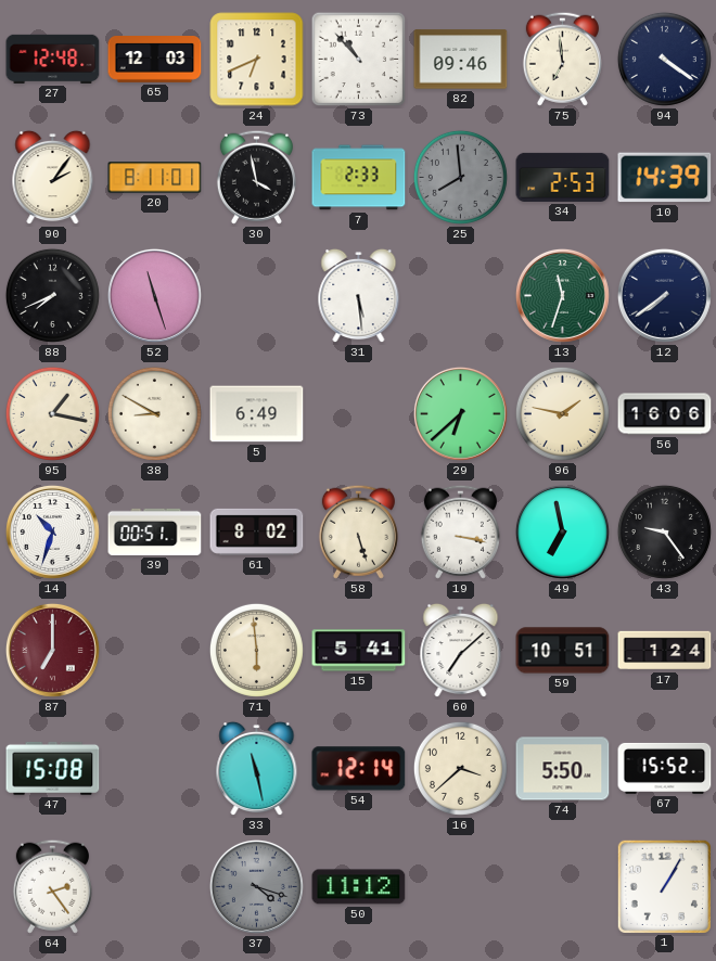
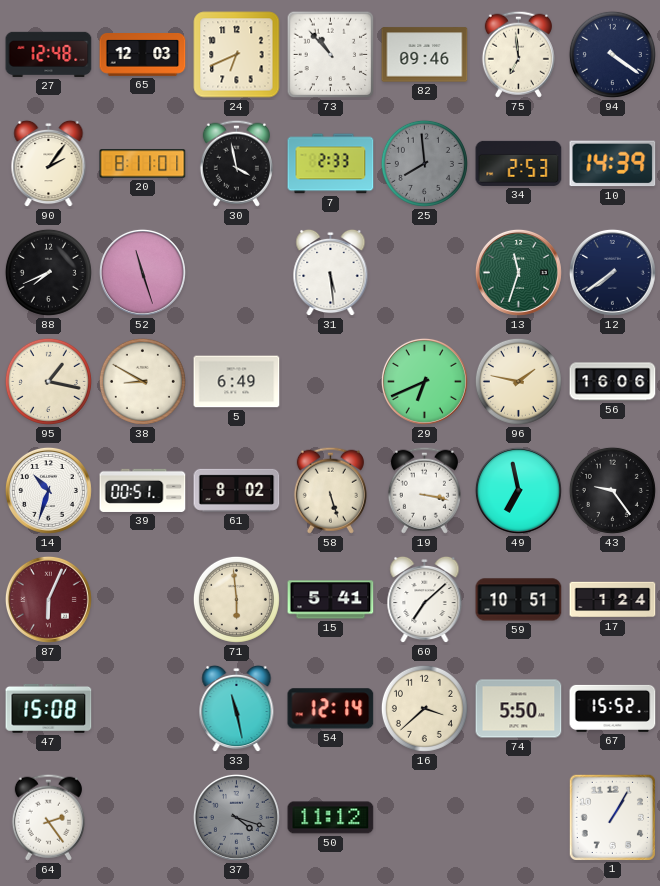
29: 6:38 -> 6:41
87: 7:00 -> 6:04
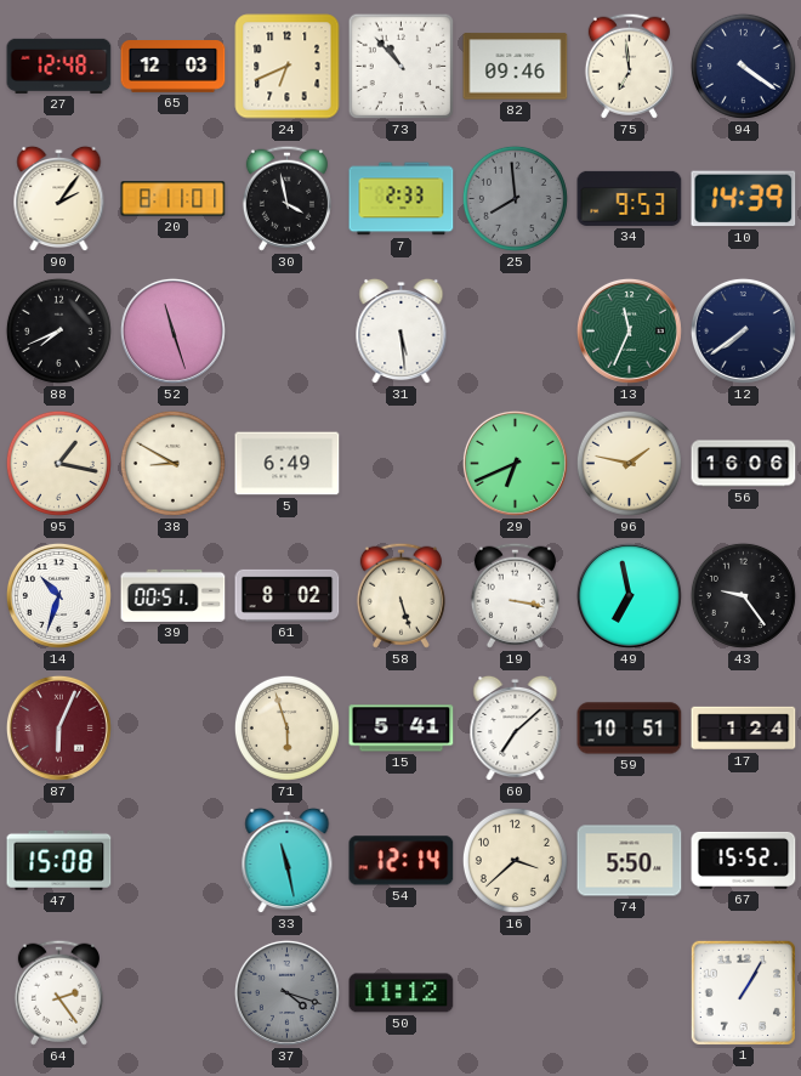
34: 2:53 -> 9:53
13: 11:33 -> 11:34
71: 5:59 -> 5:57
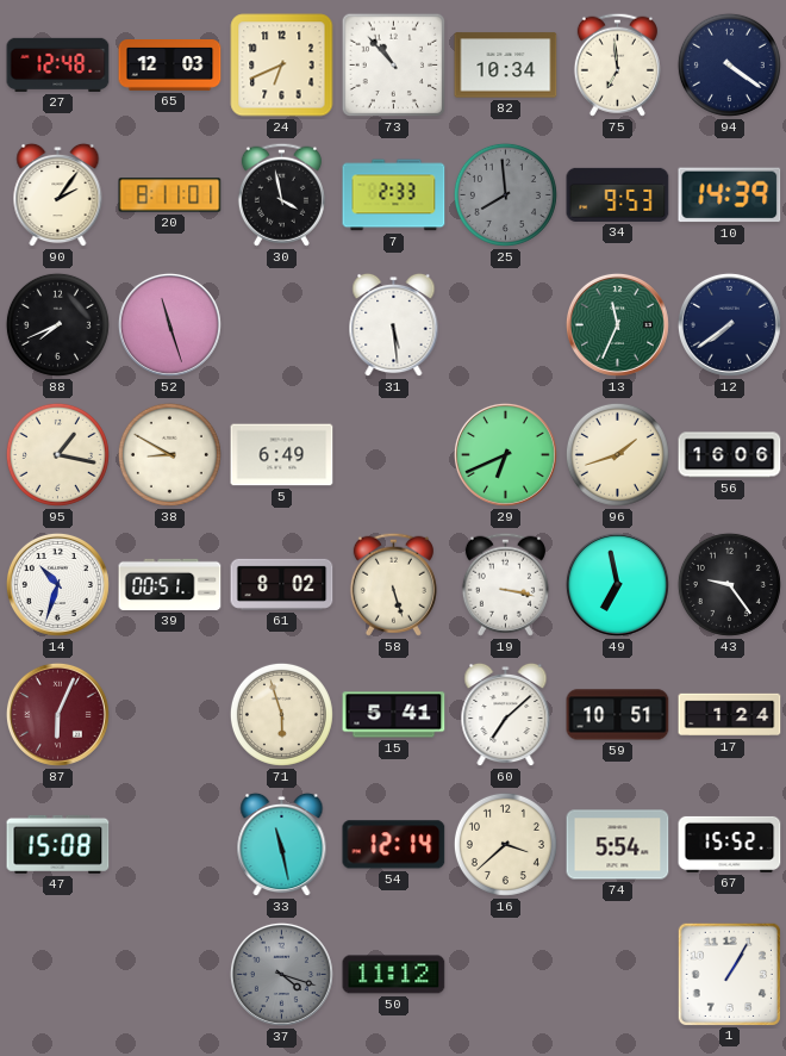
82: 09:46 -> 10:34
96: 1:47 -> 1:42
74: 5:50 -> 5:54
64: 2:24 -> none
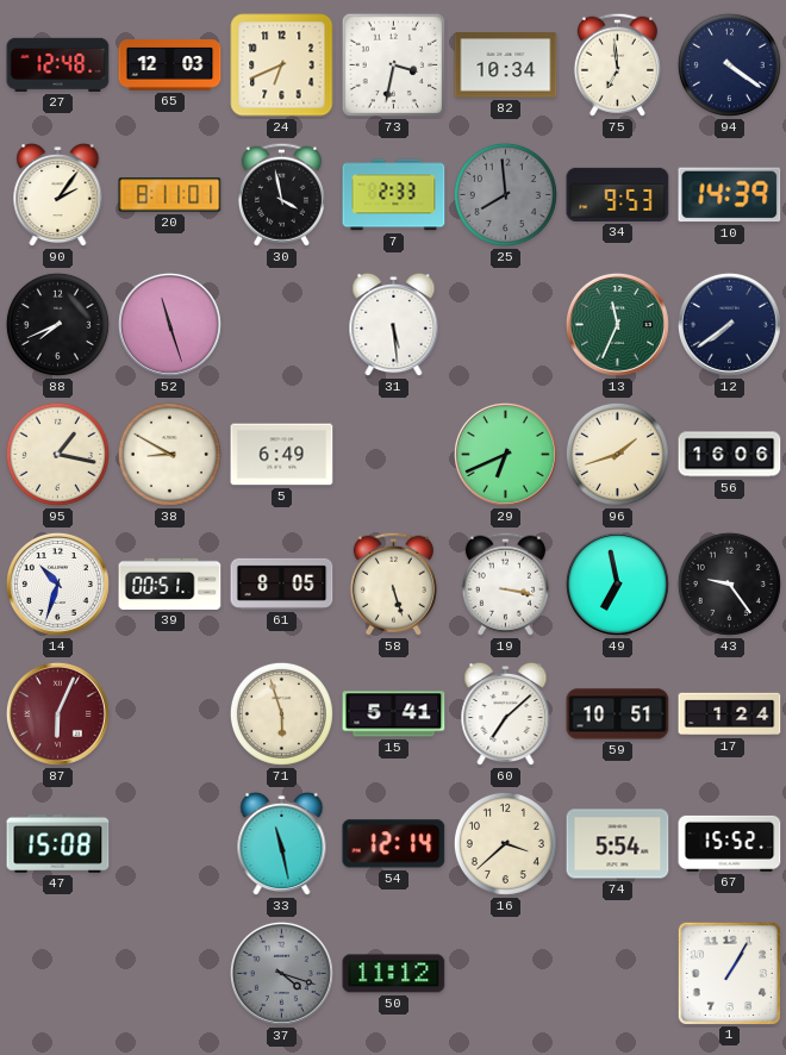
73: 10:53 -> 3:32
61: 8:02 -> 8:05
